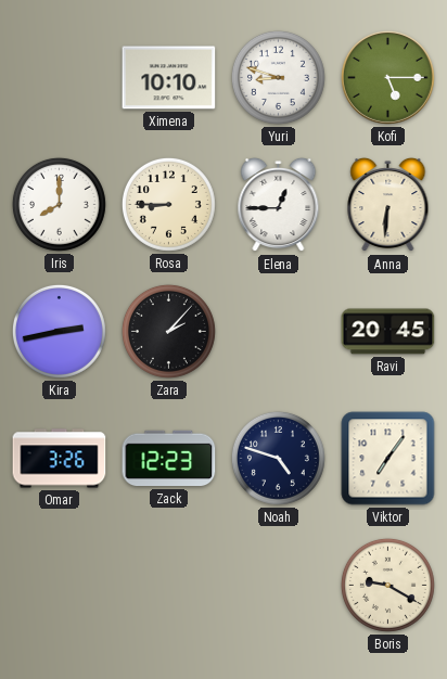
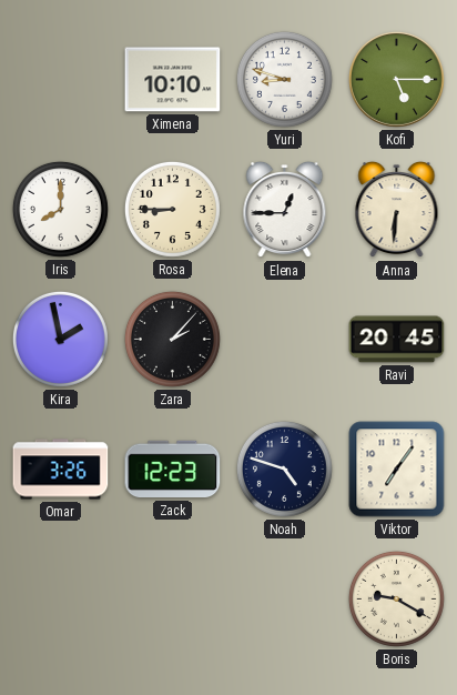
Kira: 2:43 -> 1:58
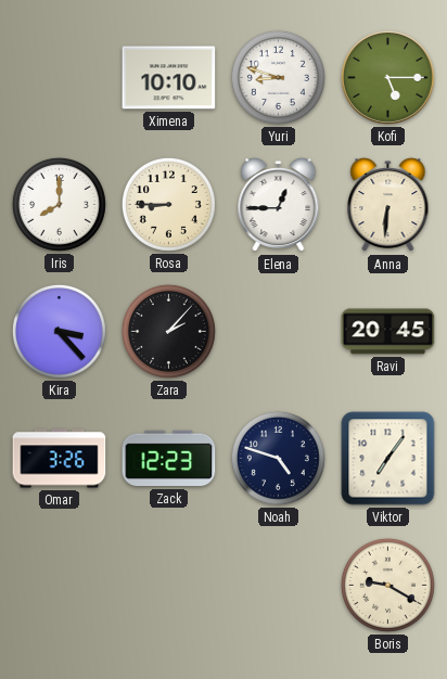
Kira: 1:58 -> 3:23
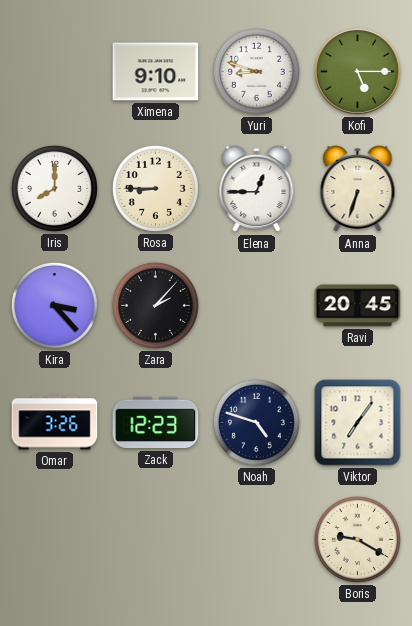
Ximena: 10:10 -> 9:10
Anna: 6:31 -> 6:33
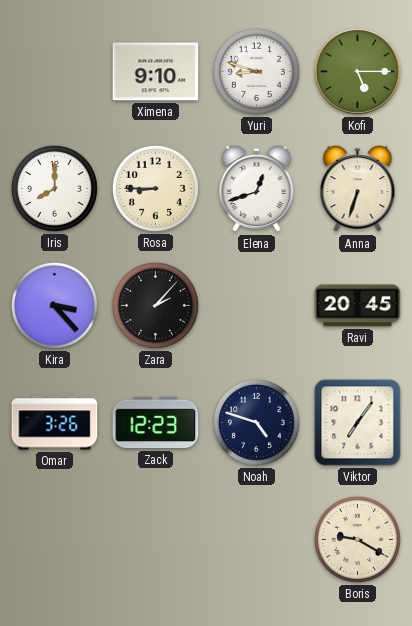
Elena: 12:45 -> 12:42
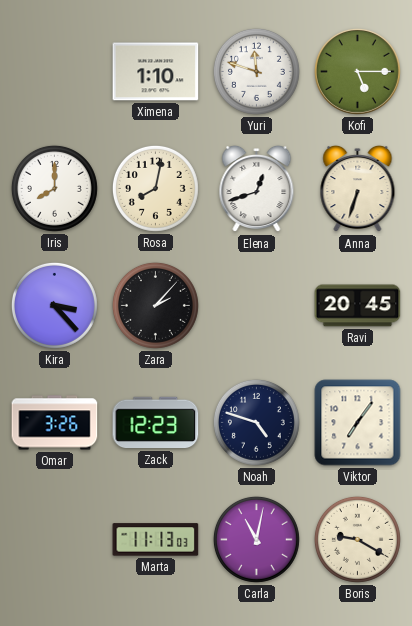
Ximena: 9:10 -> 1:10
Yuri: 8:48 -> 11:48
Rosa: 8:45 -> 8:02
Marta: none -> 11:13
Carla: none -> 11:02
